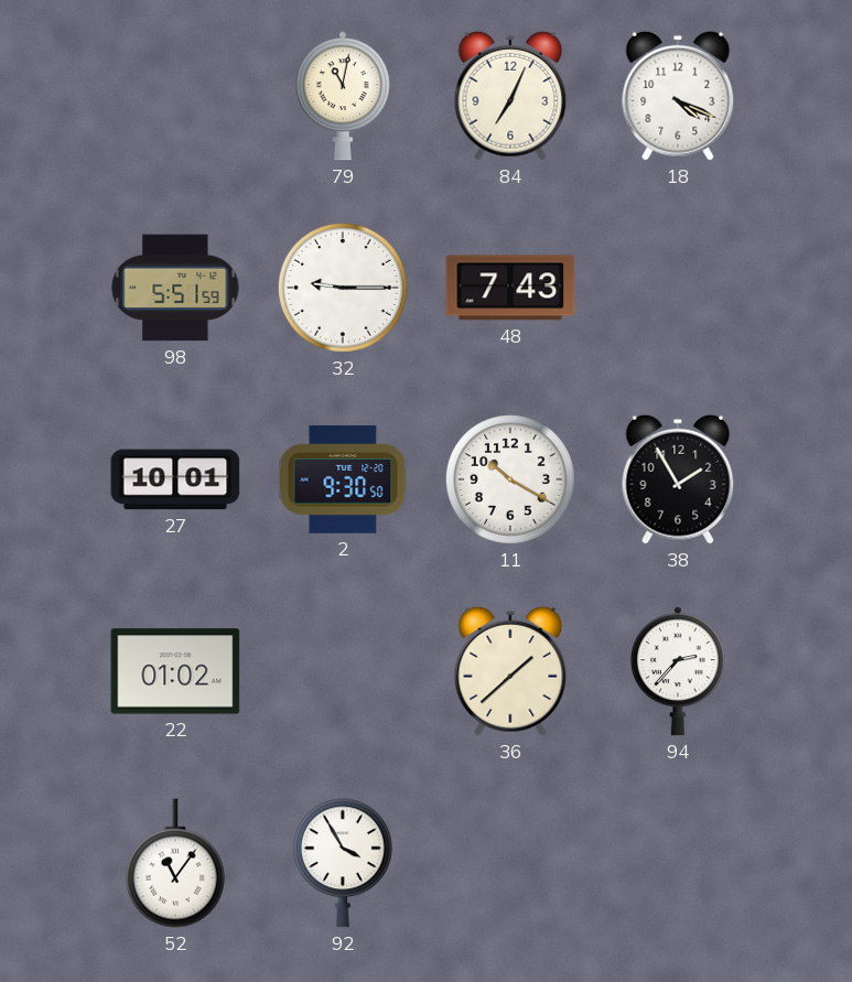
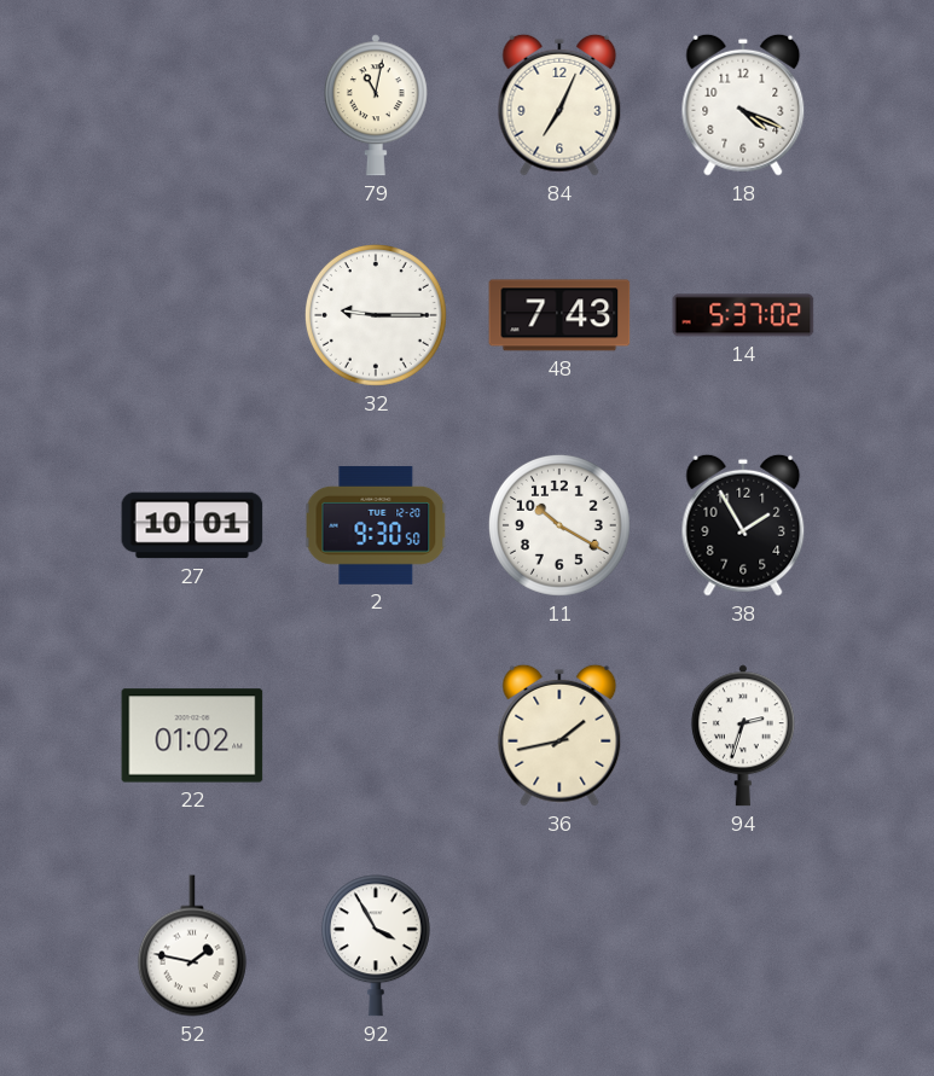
98: 5:51 -> none
14: none -> 5:37
36: 1:38 -> 1:43
94: 2:37 -> 2:33
52: 11:06 -> 1:47
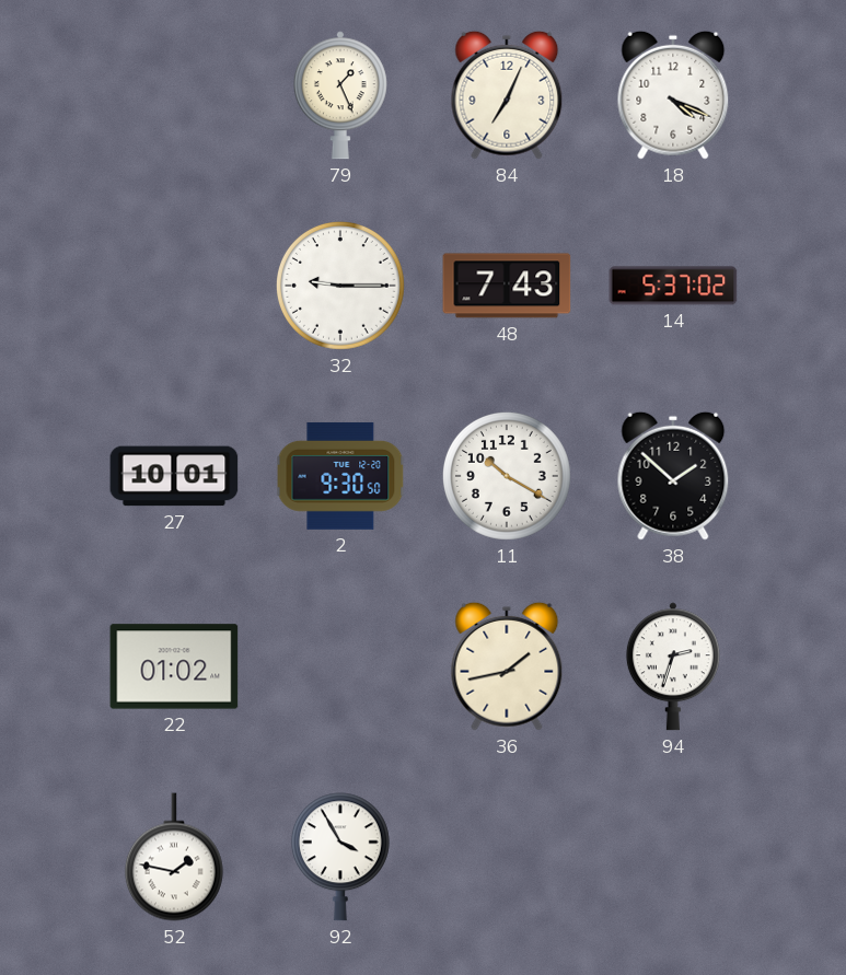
79: 11:02 -> 1:26
38: 1:55 -> 1:52
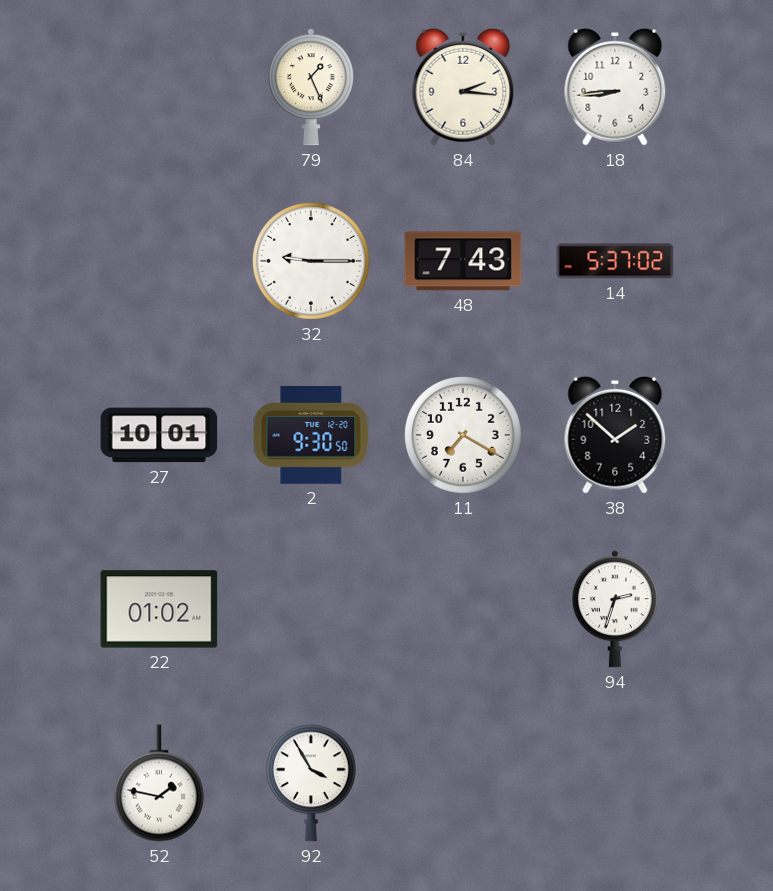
84: 7:04 -> 2:16
18: 4:19 -> 8:44
11: 10:20 -> 7:20
36: 1:43 -> none
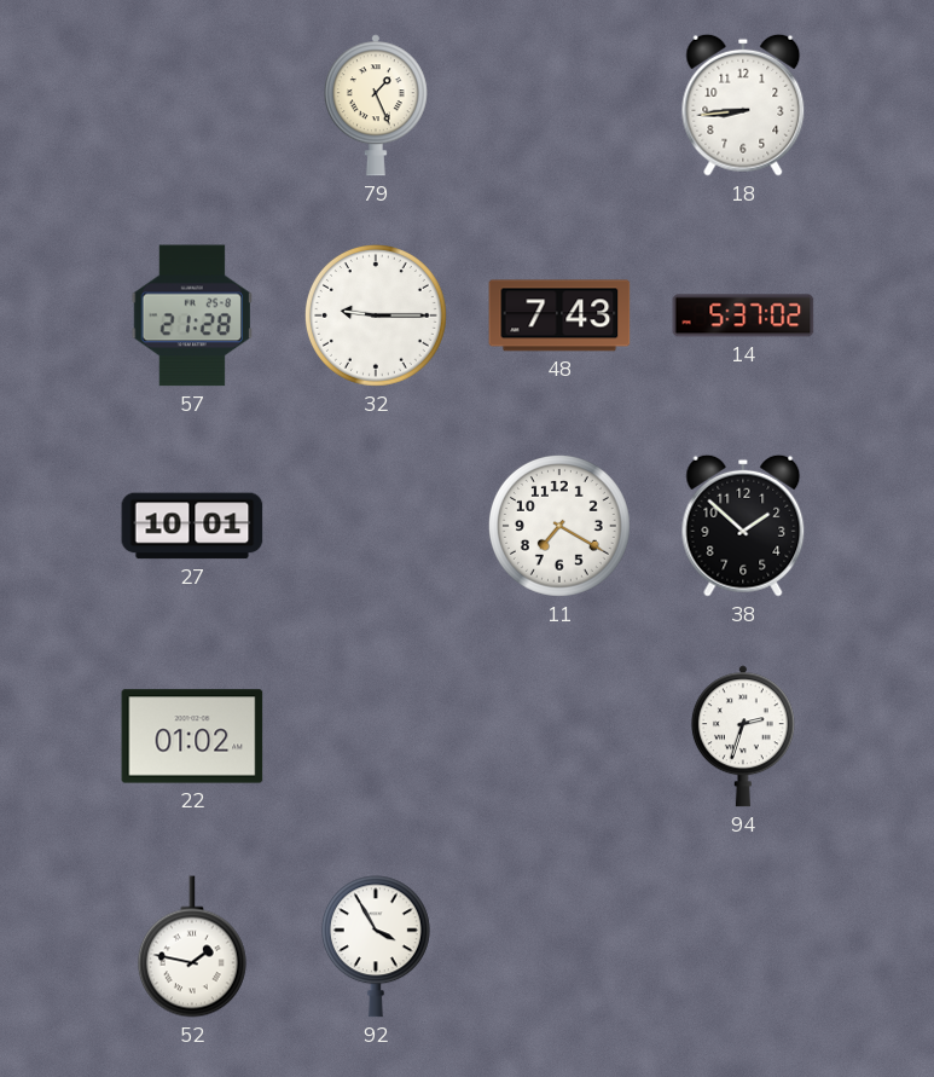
84: 2:16 -> none
57: none -> 21:28
2: 9:30 -> none
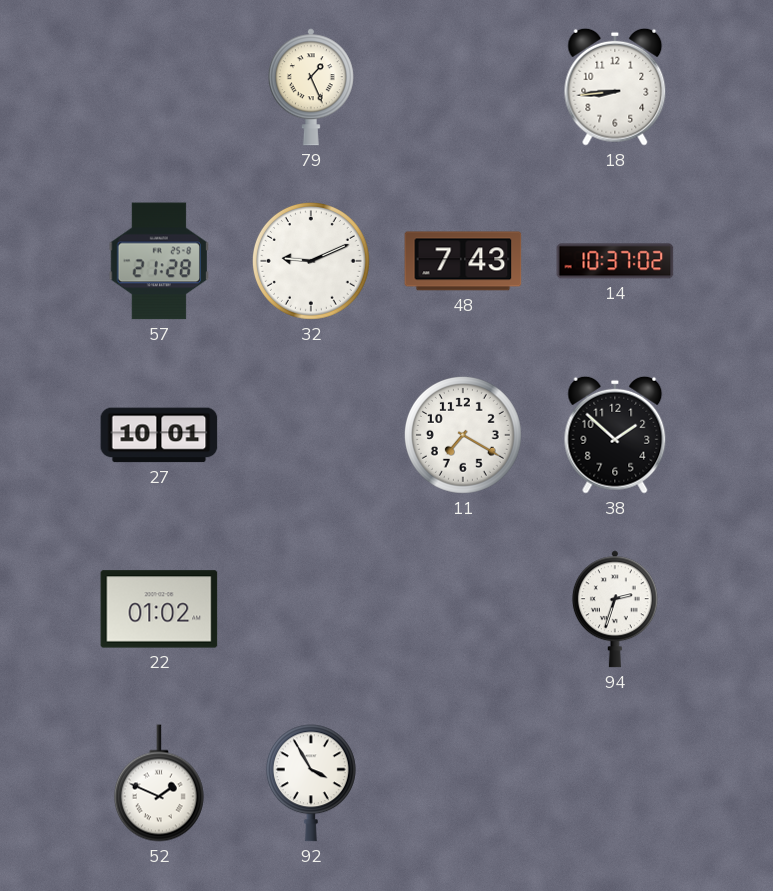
32: 9:15 -> 9:11
14: 5:37 -> 10:37
52: 1:47 -> 1:49
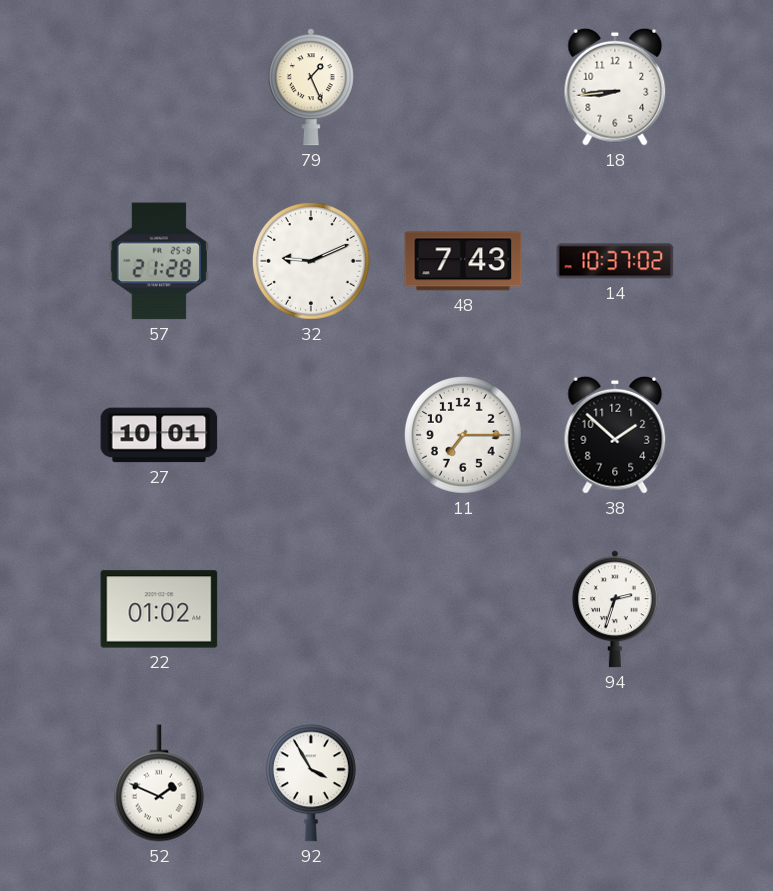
11: 7:20 -> 7:15
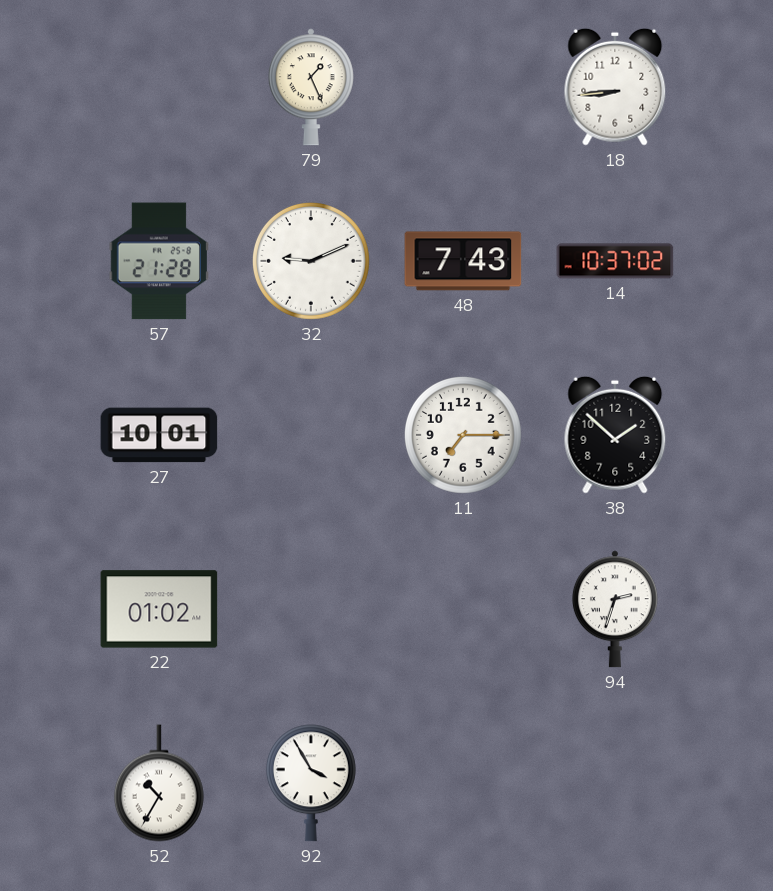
52: 1:49 -> 10:35
